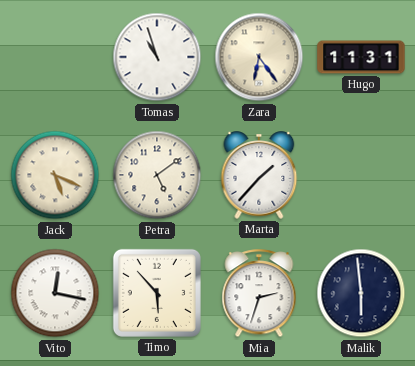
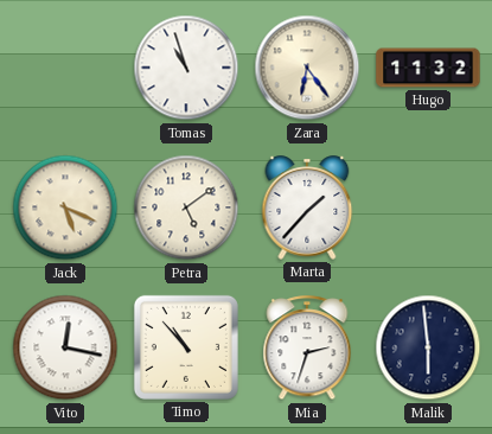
Hugo: 11:31 -> 11:32
Timo: 5:53 -> 10:53
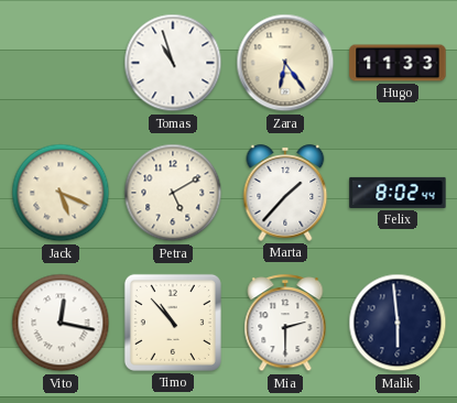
Hugo: 11:32 -> 11:33
Petra: 5:09 -> 5:10
Felix: none -> 8:02
Mia: 2:33 -> 2:30
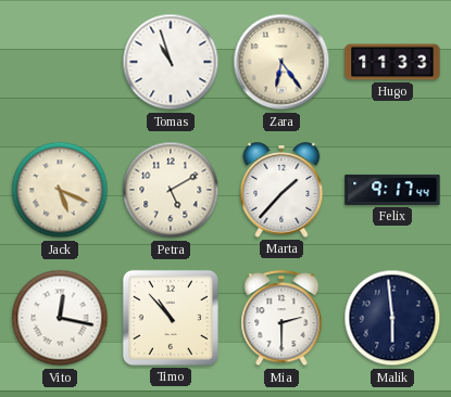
Felix: 8:02 -> 9:17
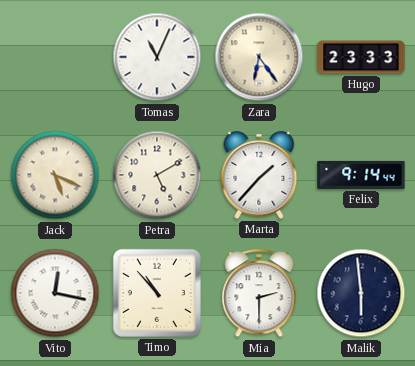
Tomas: 10:57 -> 11:04
Hugo: 11:33 -> 23:33
Felix: 9:17 -> 9:14
